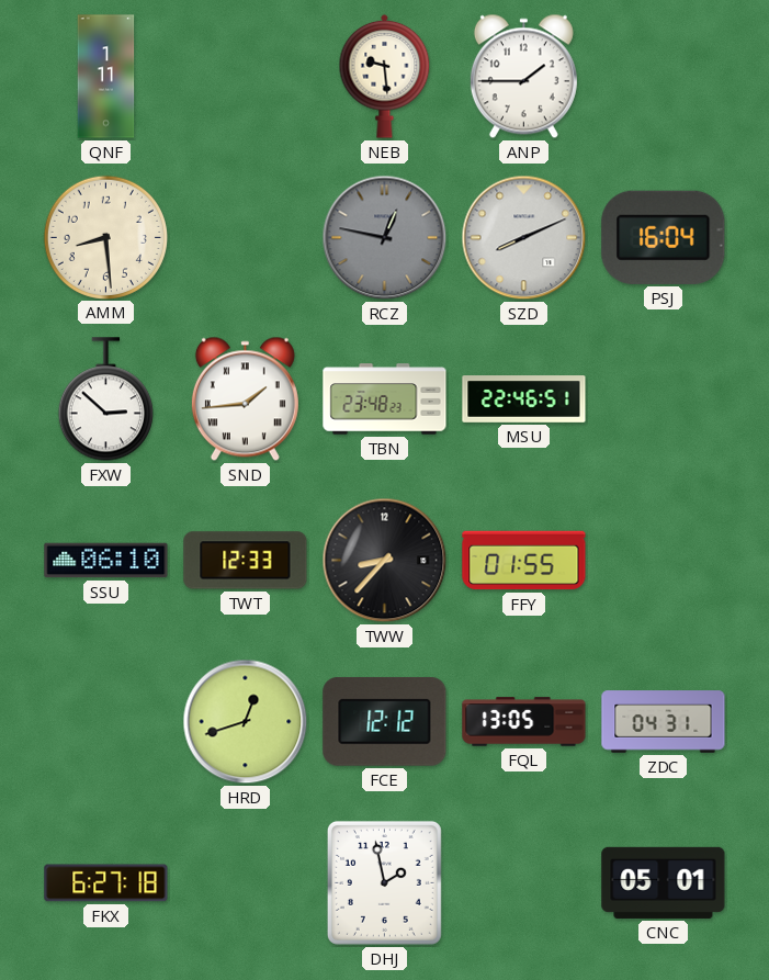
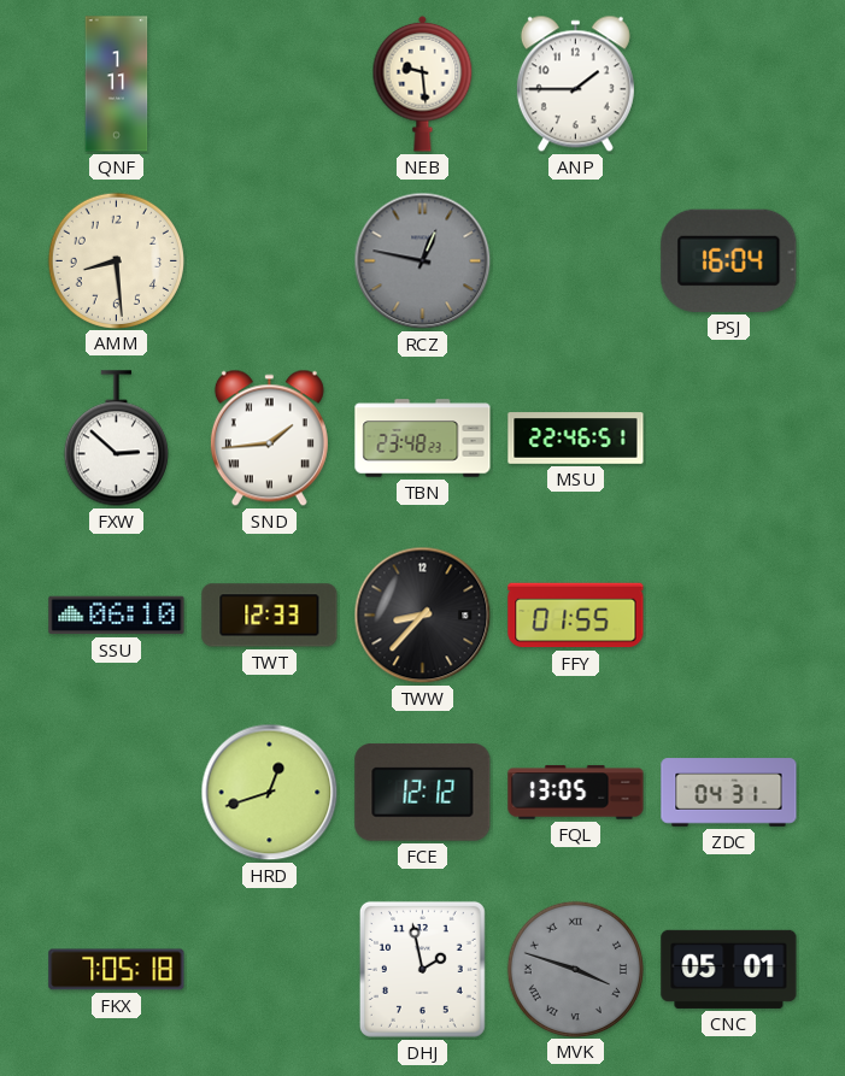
SZD: 8:11 -> none
FKX: 6:27 -> 7:05
MVK: none -> 3:48
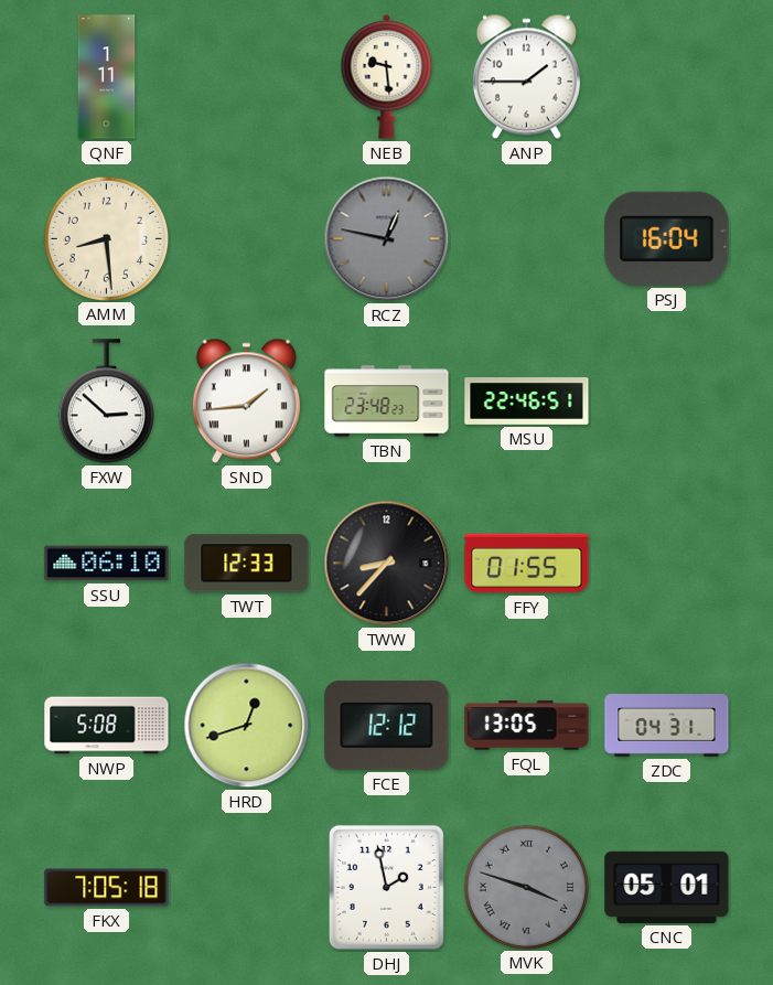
NWP: none -> 5:08
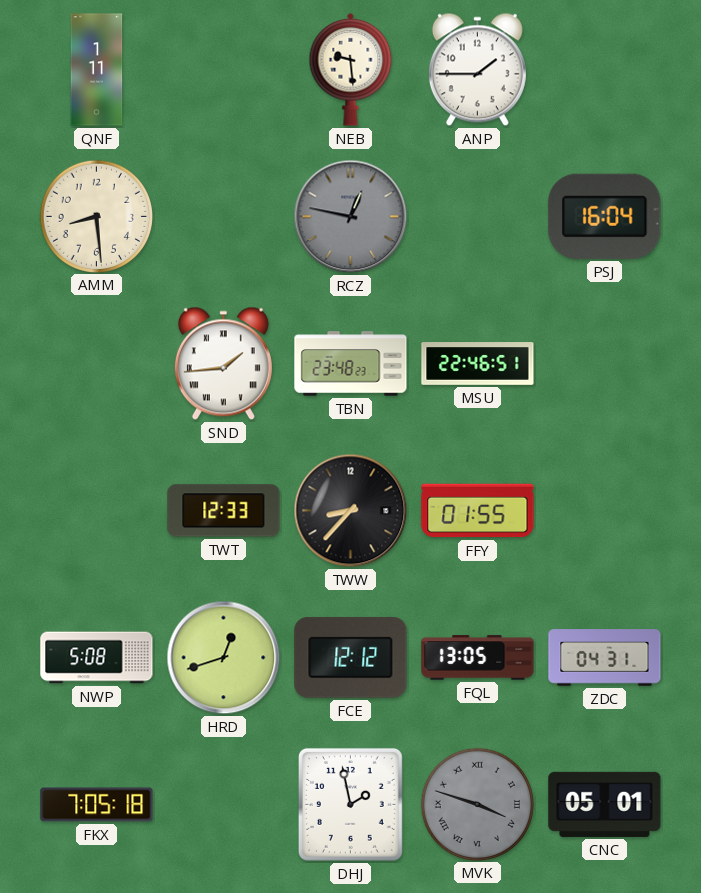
FXW: 2:52 -> none
SSU: 06:10 -> none
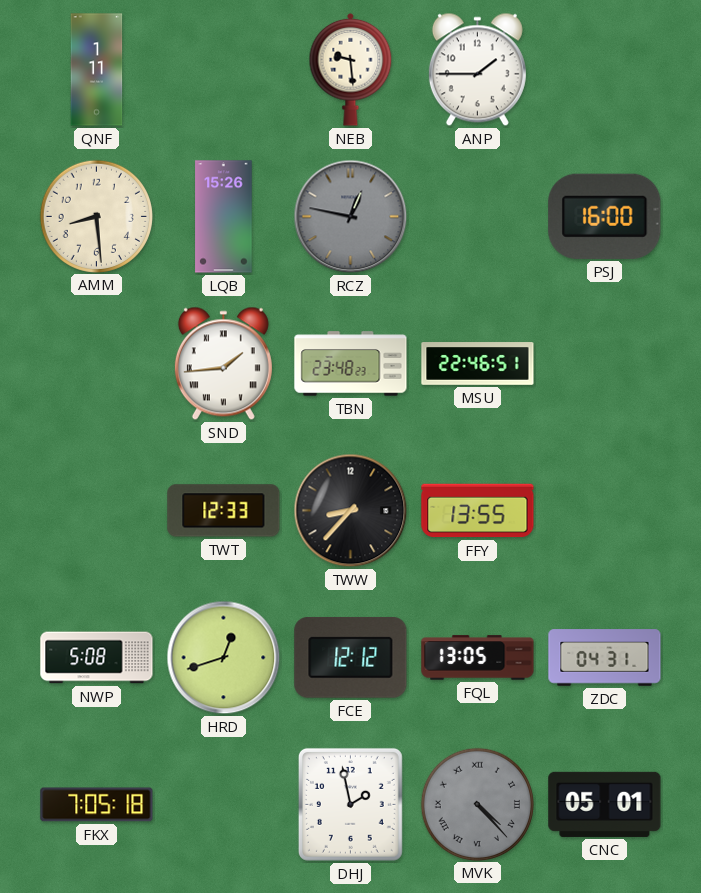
LQB: none -> 15:26
PSJ: 16:04 -> 16:00
FFY: 01:55 -> 13:55
MVK: 3:48 -> 4:23
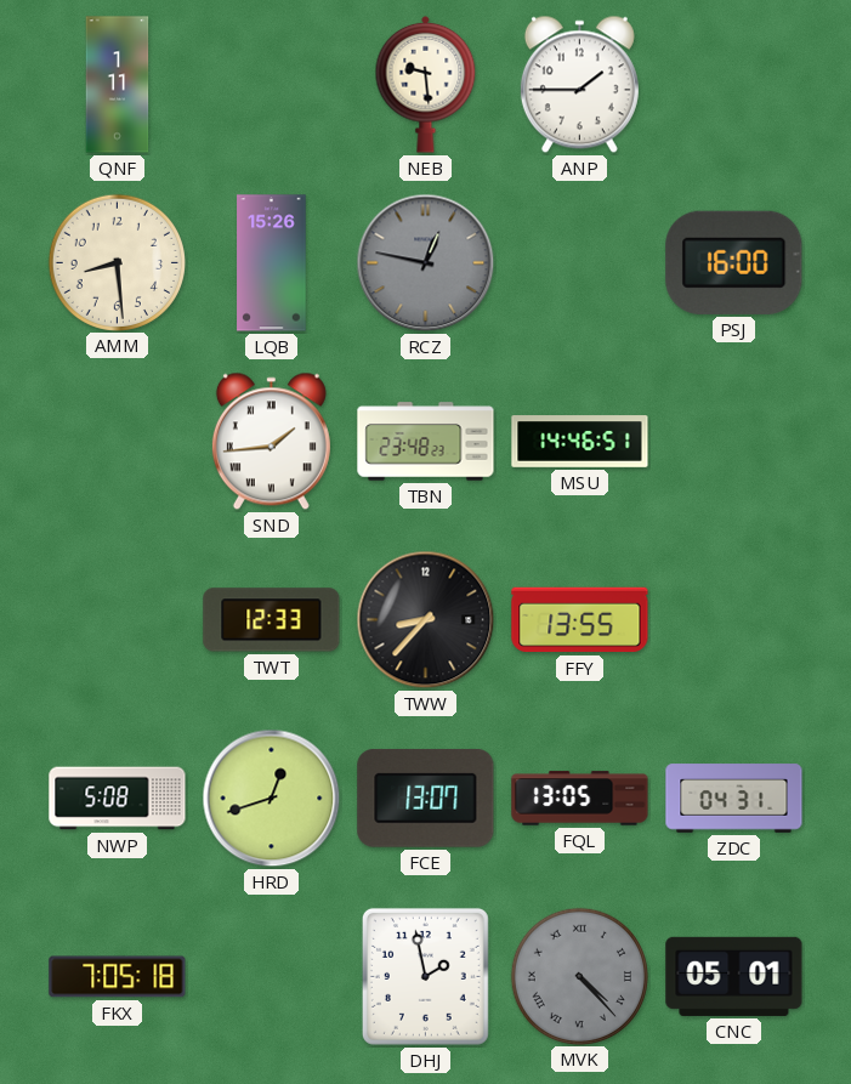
MSU: 22:46 -> 14:46
FCE: 12:12 -> 13:07
